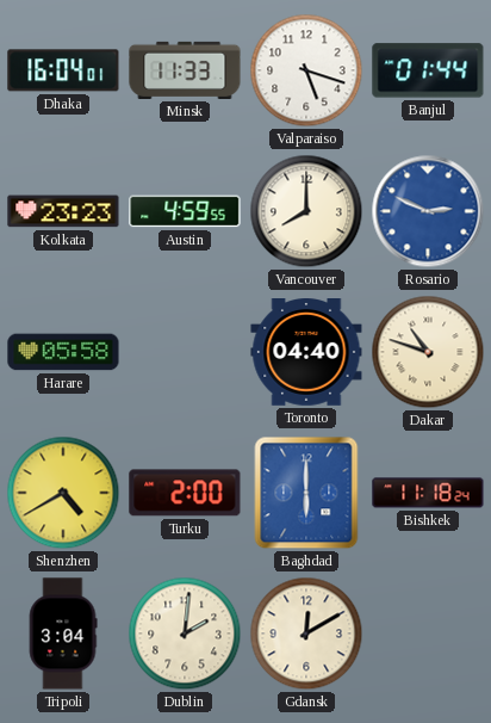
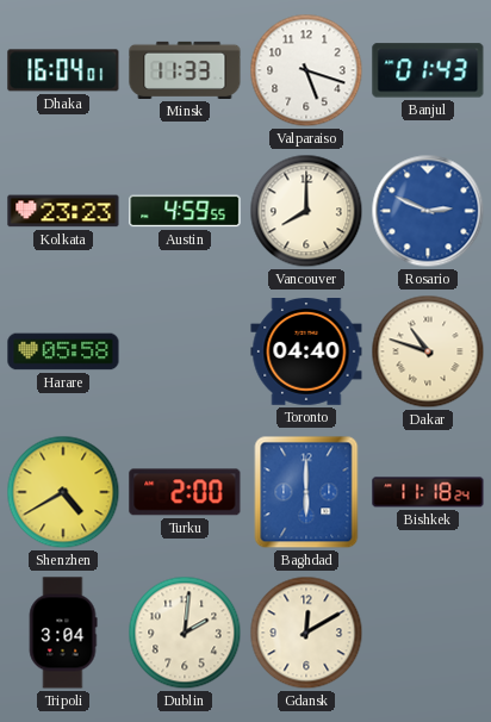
Banjul: 01:44 -> 01:43
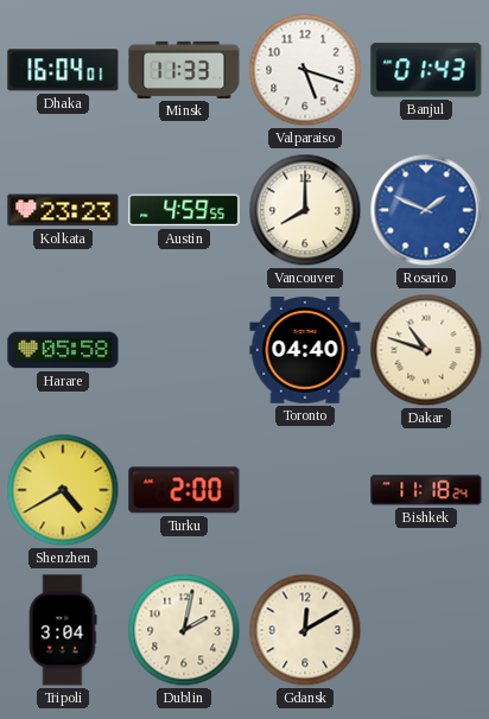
Rosario: 2:49 -> 1:49
Baghdad: 6:00 -> none
Dublin: 2:01 -> 2:02
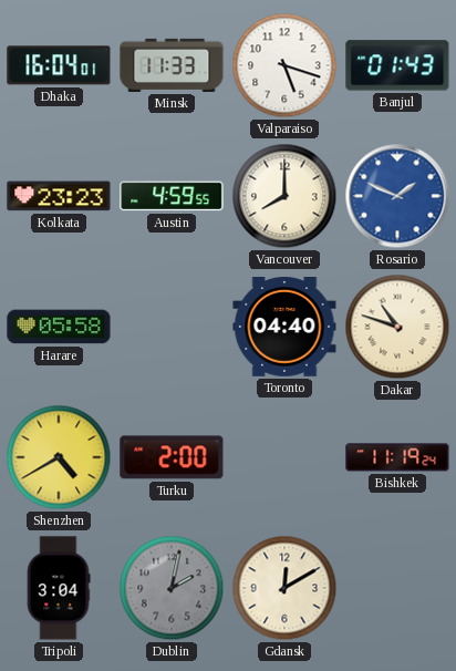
Bishkek: 11:18 -> 11:19
Dublin dial: cream -> grey
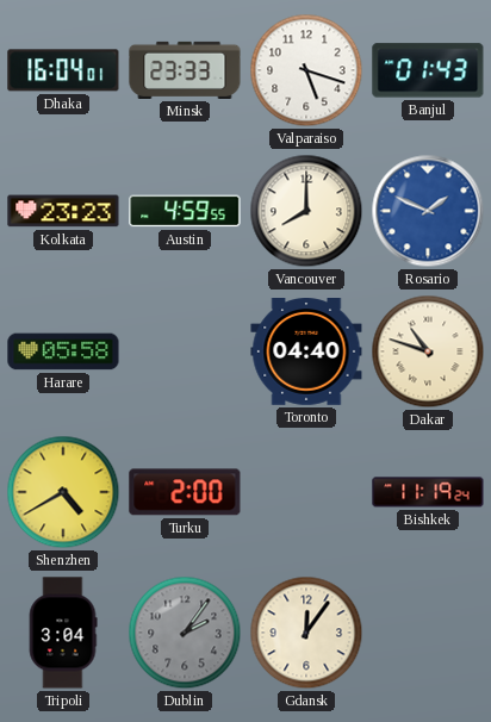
Minsk: 11:33 -> 23:33
Dublin: 2:02 -> 2:06
Gdansk: 12:10 -> 12:06
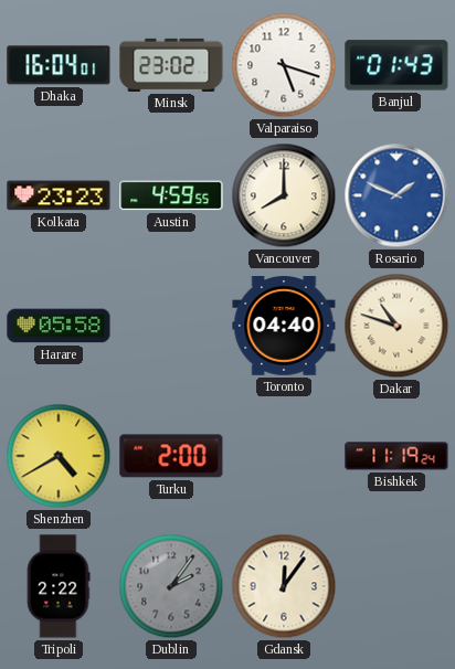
Minsk: 23:33 -> 23:02
Tripoli: 3:04 -> 2:22
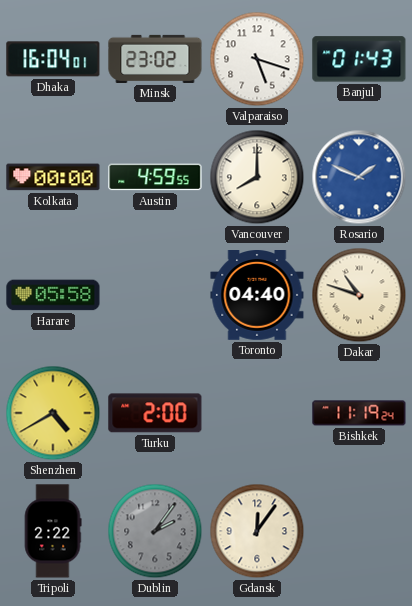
Kolkata: 23:23 -> 00:00
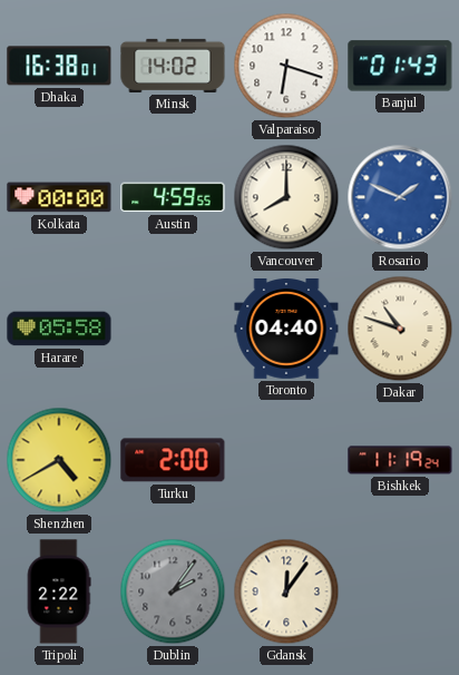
Dhaka: 16:04 -> 16:38
Minsk: 23:02 -> 14:02
Valparaiso: 5:18 -> 6:18
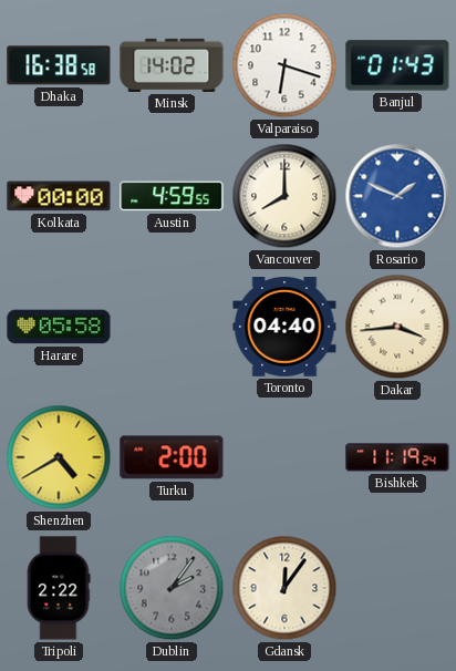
Dhaka: 16:38:01 -> 16:38:58
Dakar: 10:48 -> 3:44
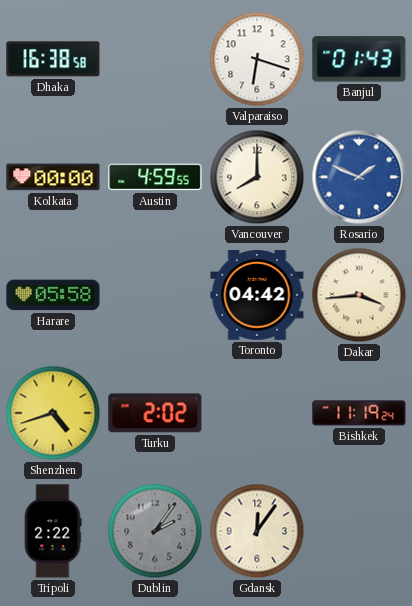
Minsk: 14:02 -> none
Toronto: 04:40 -> 04:42
Shenzhen: 4:40 -> 4:42
Turku: 2:00 -> 2:02
